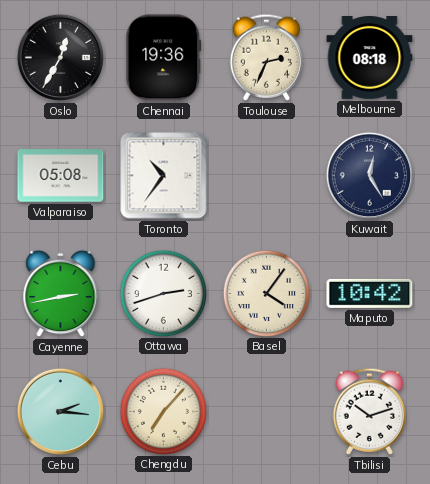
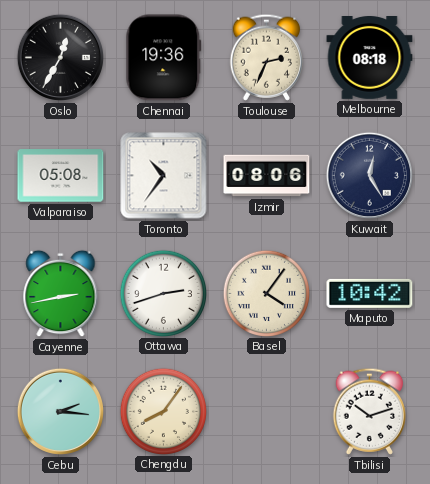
Izmir: none -> 08:06
Chengdu: 7:07 -> 8:06
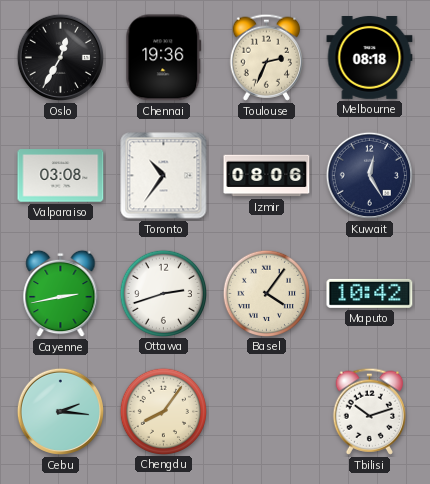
Valparaiso: 05:08 -> 03:08
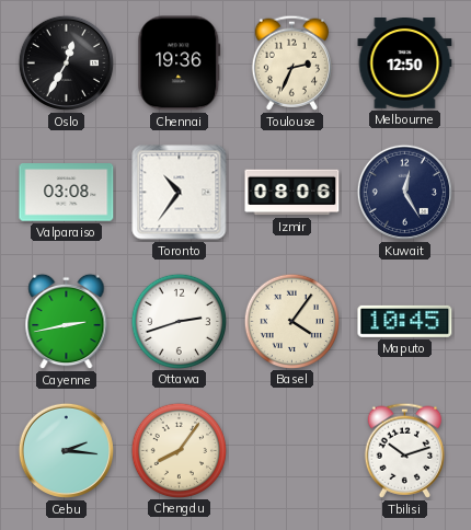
Melbourne: 08:18 -> 12:50
Maputo: 10:42 -> 10:45
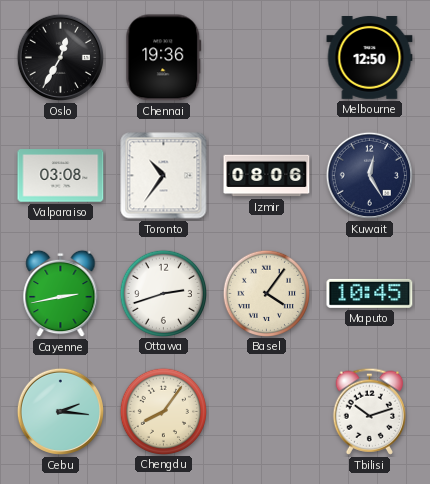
Toulouse: 2:34 -> none
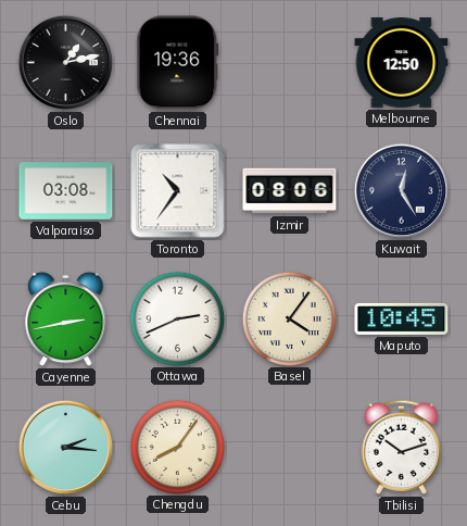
Oslo: 12:35 -> 1:13
Ottawa: 2:42 -> 2:41
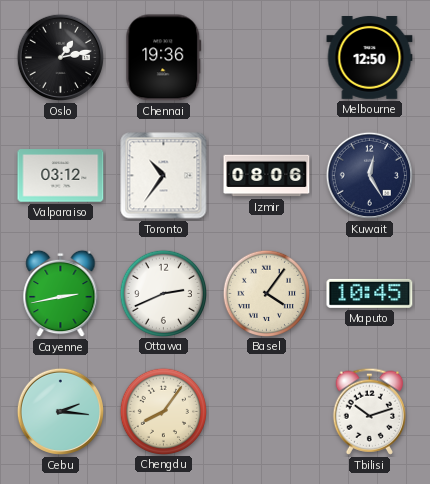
Valparaiso: 03:08 -> 03:12
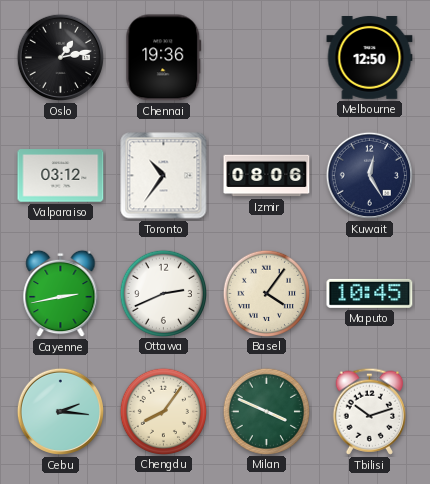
Milan: none -> 3:49
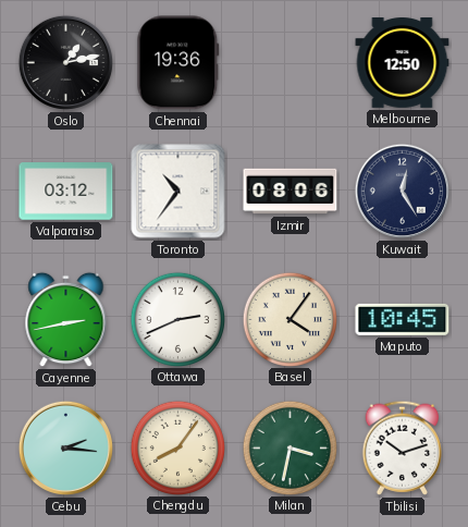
Milan: 3:49 -> 3:32
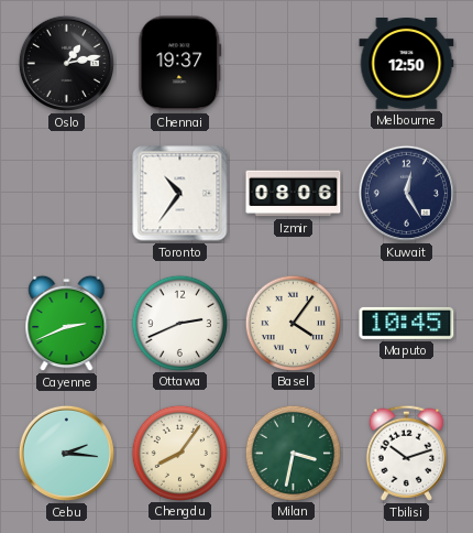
Chennai: 19:36 -> 19:37
Valparaiso: 03:12 -> none
Cayenne: 2:43 -> 2:41
